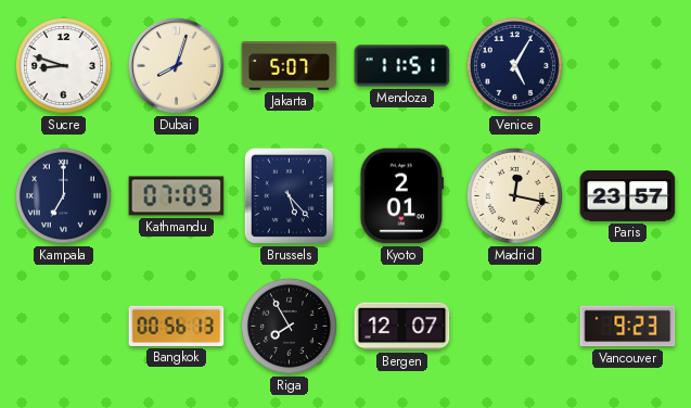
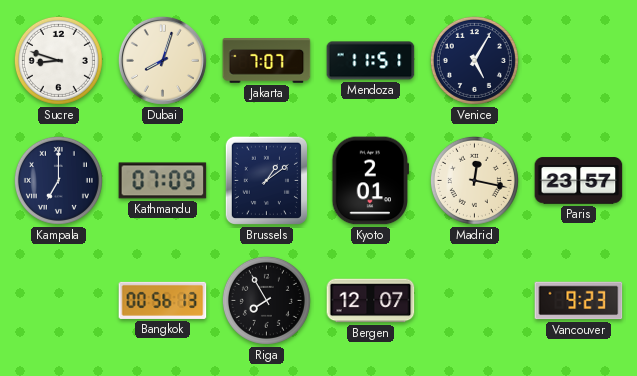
Jakarta: 5:07 -> 7:07
Brussels: 5:23 -> 1:09
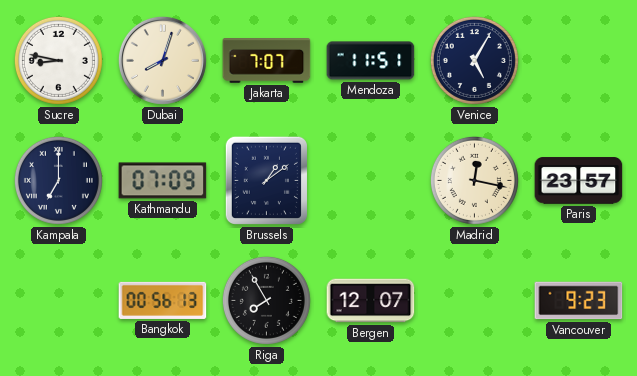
Sucre: 8:48 -> 8:47
Kyoto: 2:01 -> none
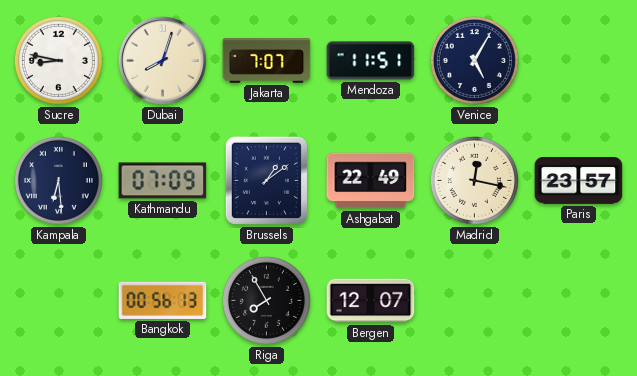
Kampala: 7:00 -> 6:29
Ashgabat: none -> 22:49
Vancouver: 9:23 -> none
